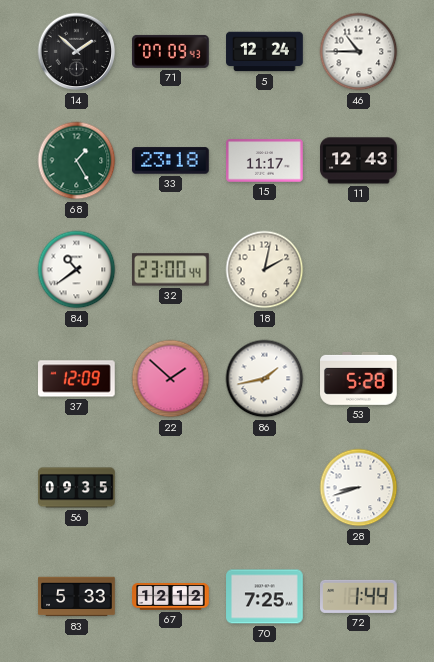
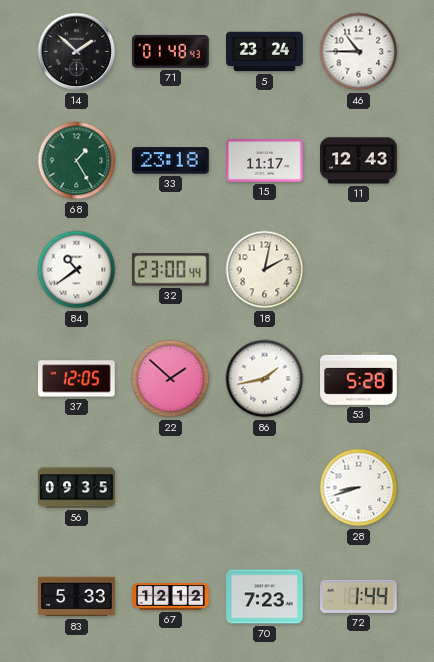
71: 07:09 -> 01:48
5: 12:24 -> 23:24
37: 12:09 -> 12:05
70: 7:25 -> 7:23
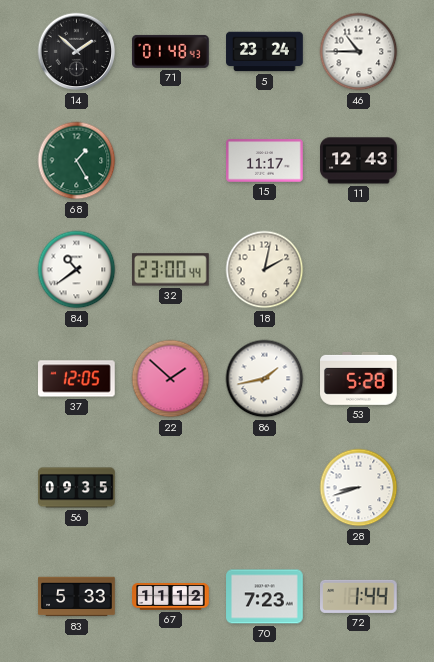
33: 23:18 -> none
67: 12:12 -> 11:12
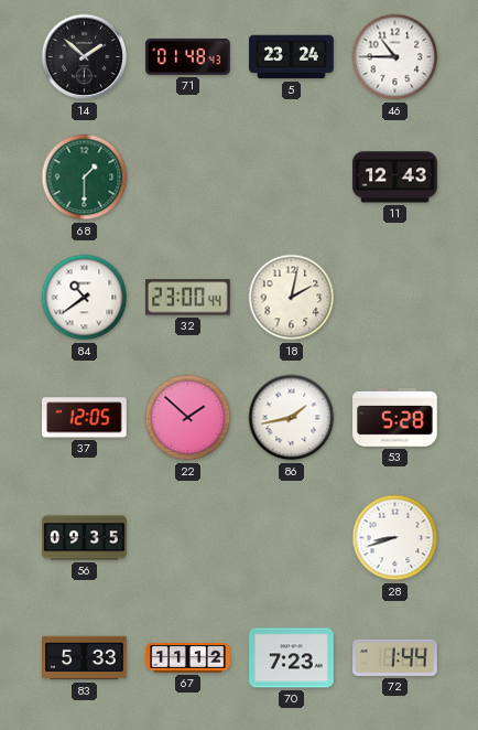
68: 1:25 -> 1:30
15: 11:17 -> none
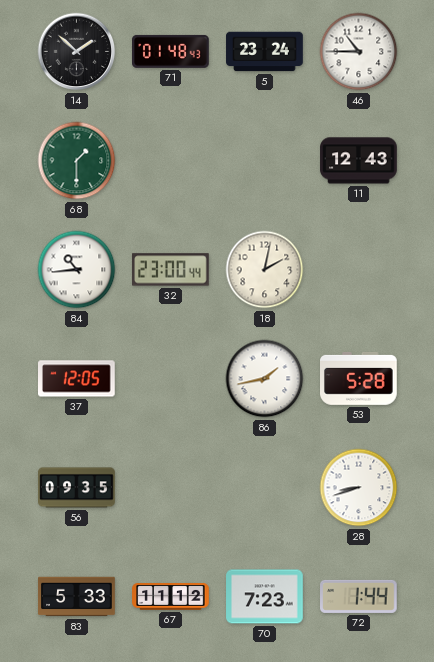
84: 10:39 -> 10:44
22: 1:52 -> none
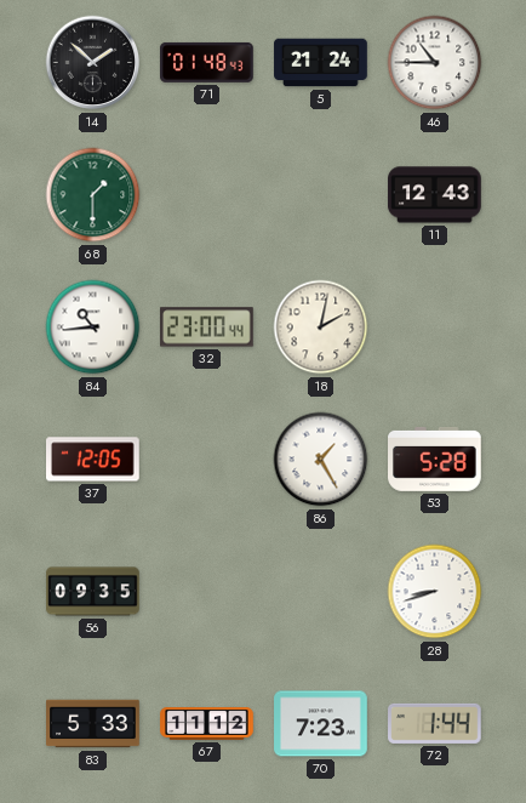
5: 23:24 -> 21:24
86: 1:43 -> 1:25
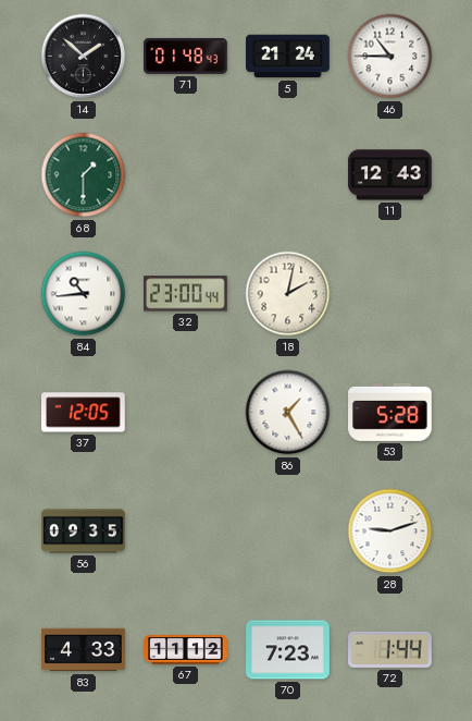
28: 8:42 -> 9:12
83: 5:33 -> 4:33
